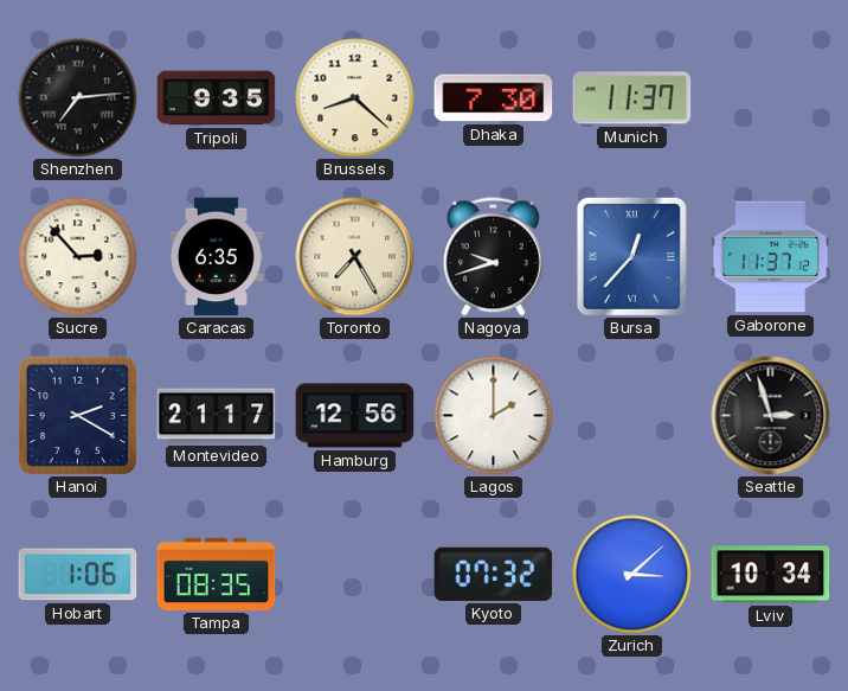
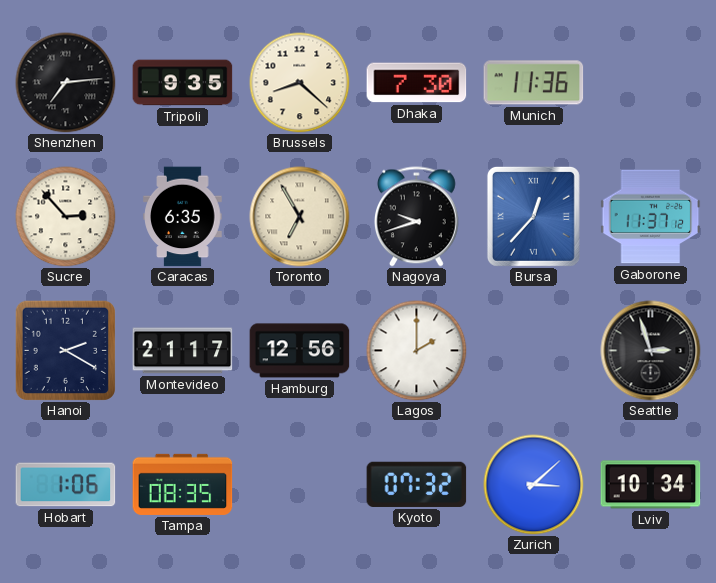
Munich: 11:37 -> 11:36
Toronto: 7:25 -> 6:55
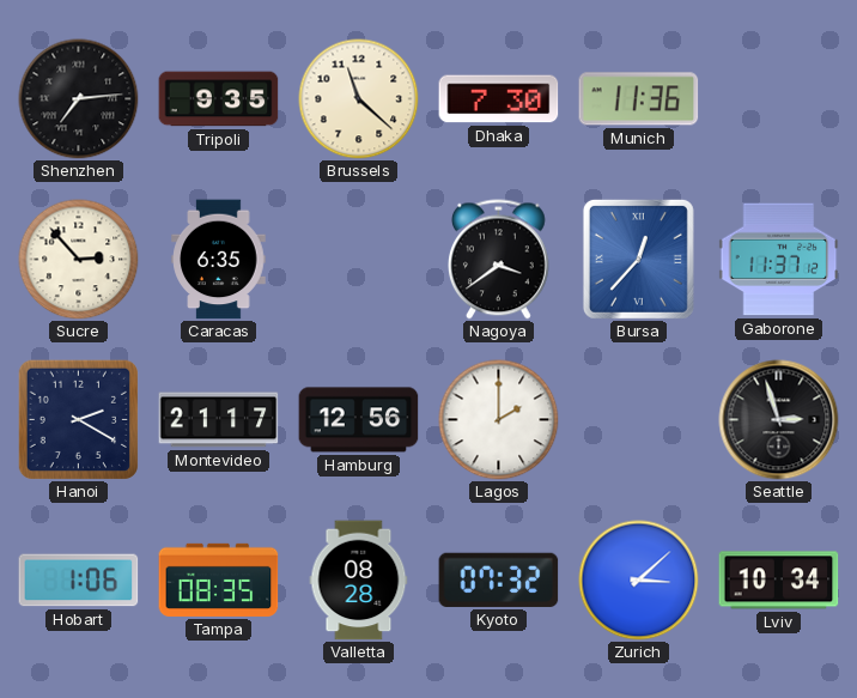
Brussels: 8:22 -> 11:22
Toronto: 6:55 -> none
Nagoya: 9:42 -> 3:39
Valletta: none -> 08:28
